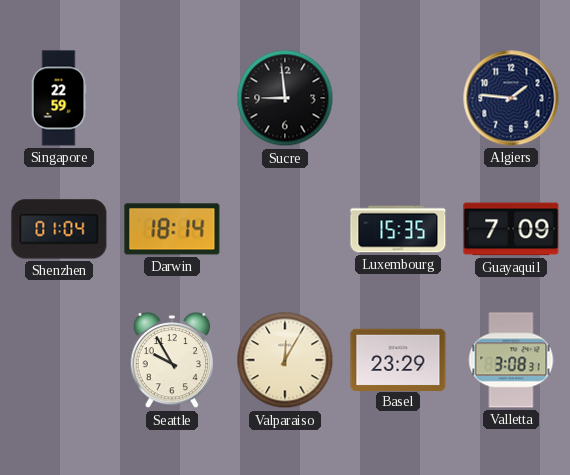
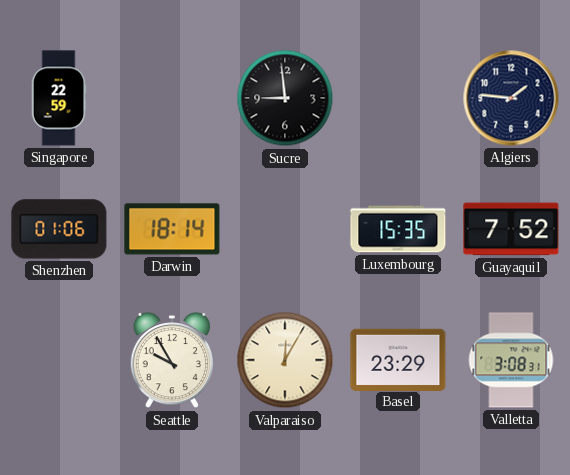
Shenzhen: 01:04 -> 01:06
Guayaquil: 7:09 -> 7:52
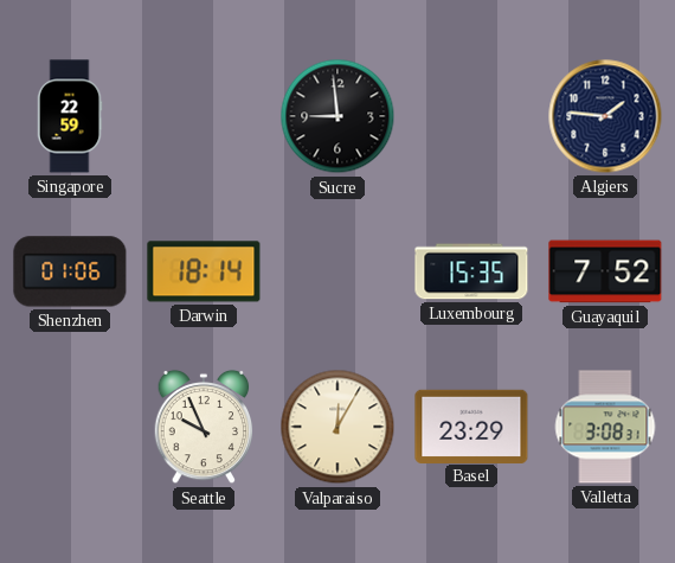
Seattle: 9:55 -> 9:56
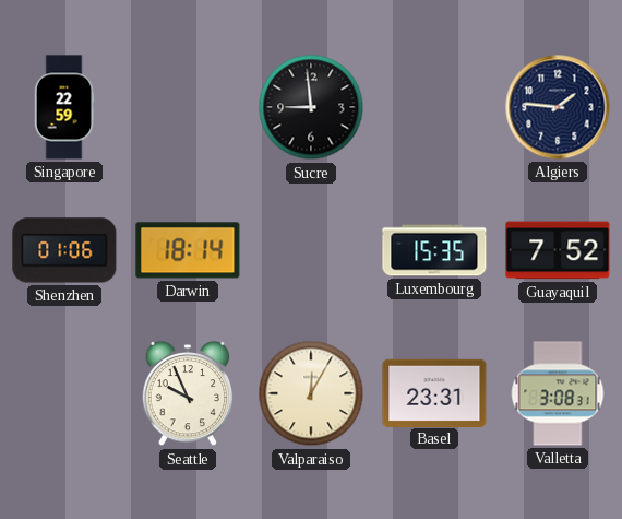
Basel: 23:29 -> 23:31
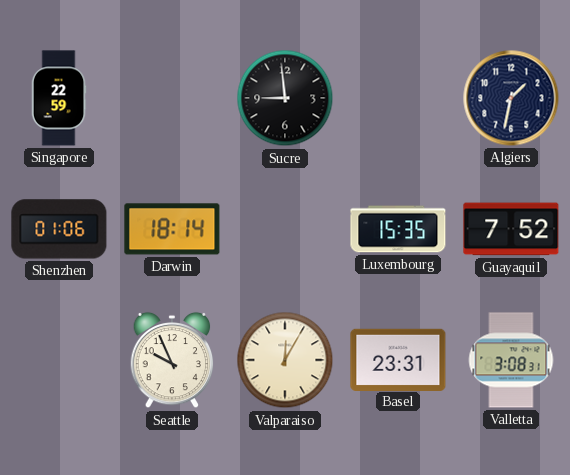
Algiers: 1:46 -> 1:32
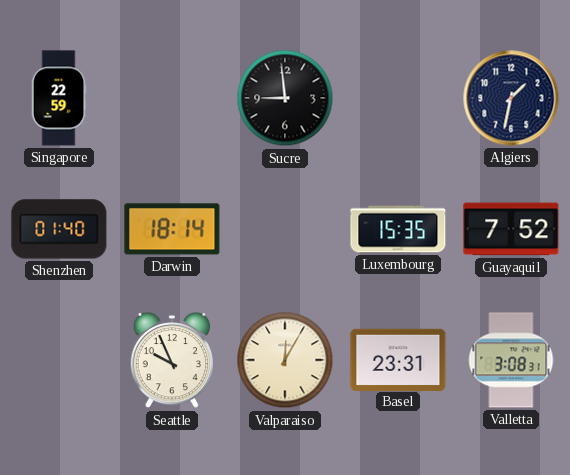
Shenzhen: 01:06 -> 01:40
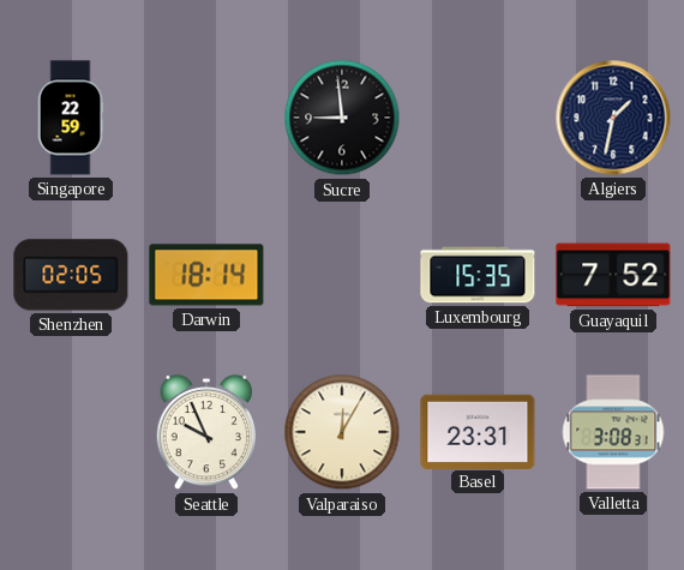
Shenzhen: 01:40 -> 02:05
